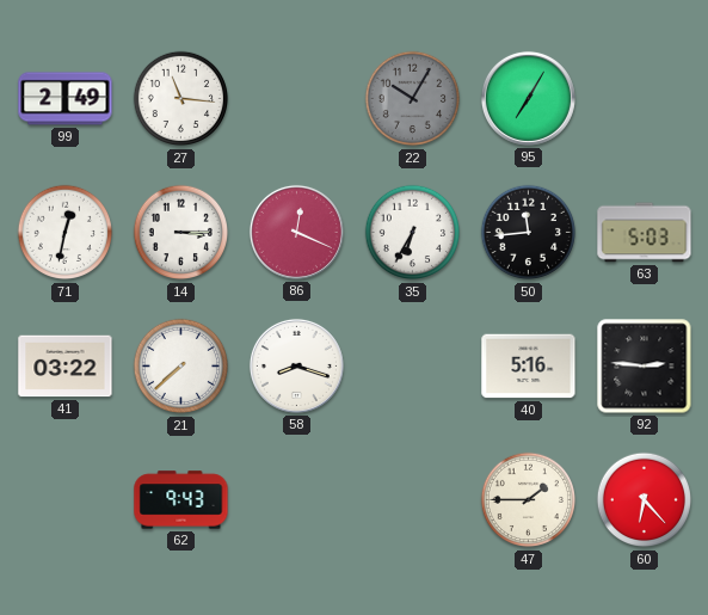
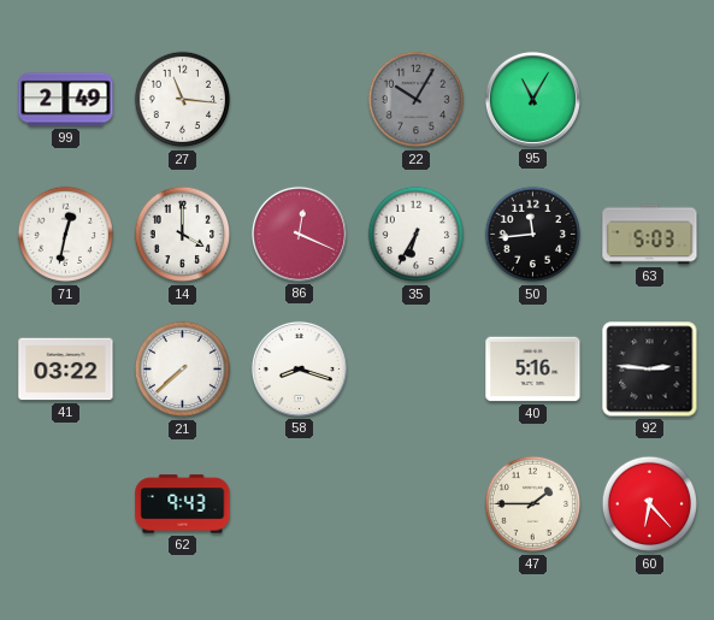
95: 7:05 -> 11:05
14: 3:15 -> 4:00
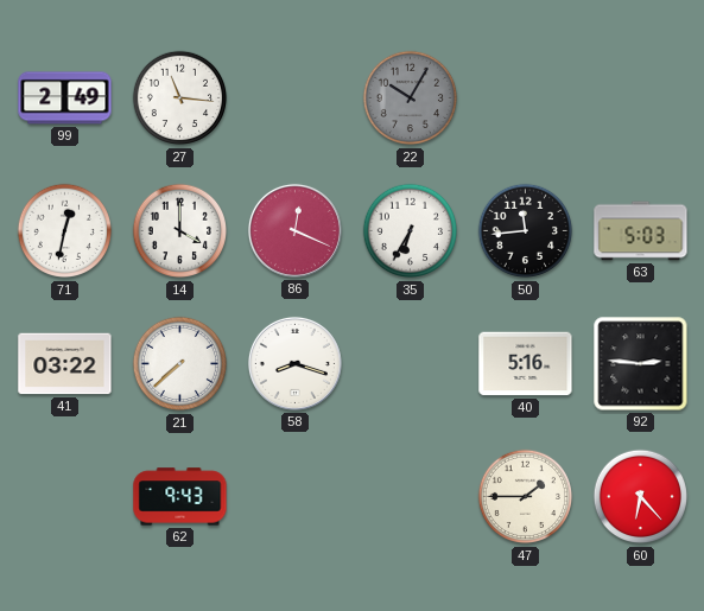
95: 11:05 -> none
